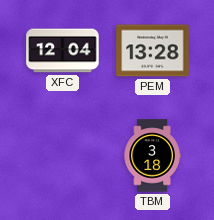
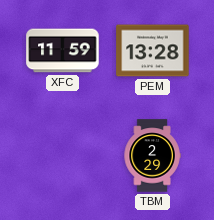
XFC: 12:04 -> 11:59
TBM: 3:18 -> 2:29
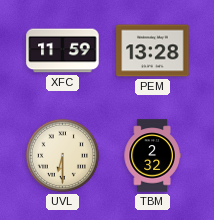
UVL: none -> 6:30
TBM: 2:29 -> 2:32
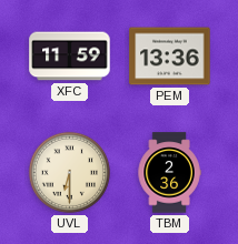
PEM: 13:28 -> 13:36
TBM: 2:32 -> 2:36
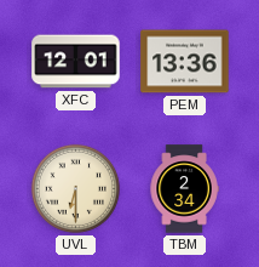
XFC: 11:59 -> 12:01
TBM: 2:36 -> 2:34
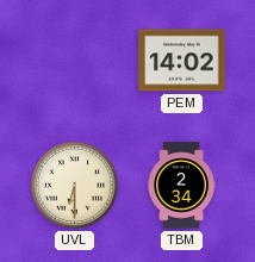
XFC: 12:01 -> none
PEM: 13:36 -> 14:02
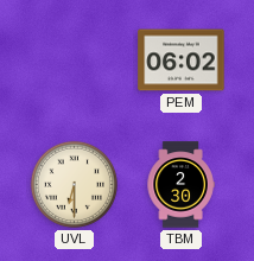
PEM: 14:02 -> 06:02
TBM: 2:34 -> 2:30
